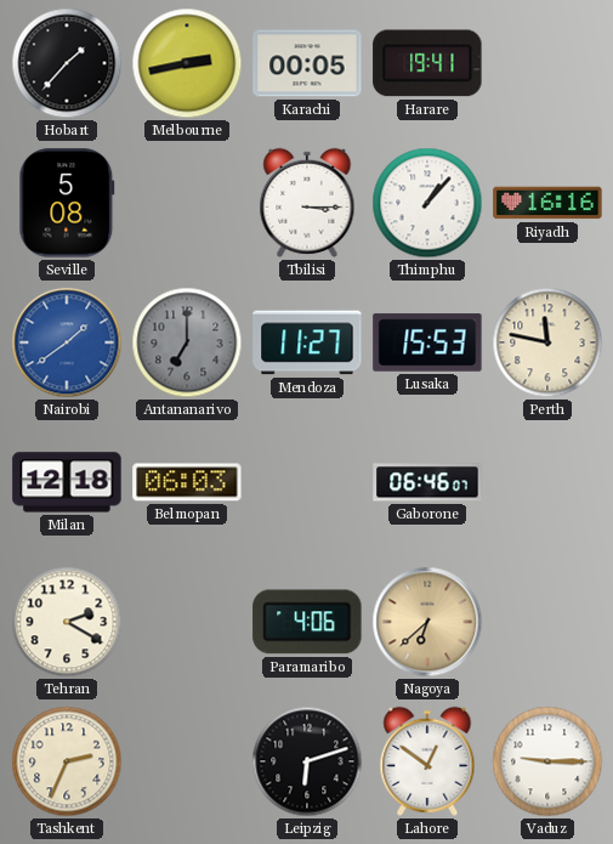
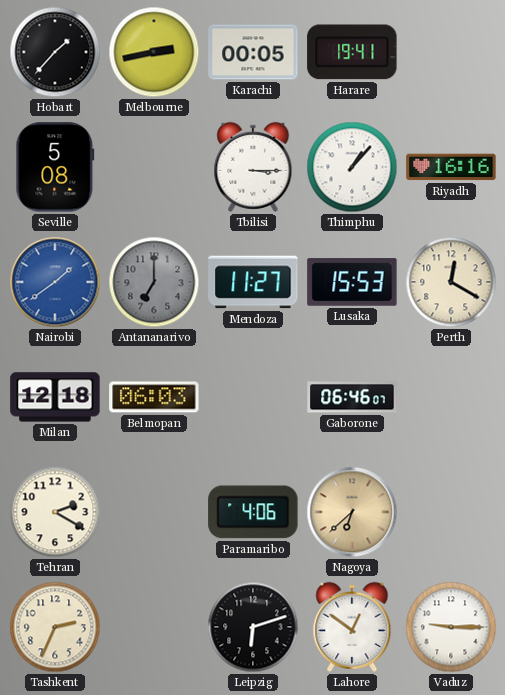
Perth: 11:47 -> 12:20
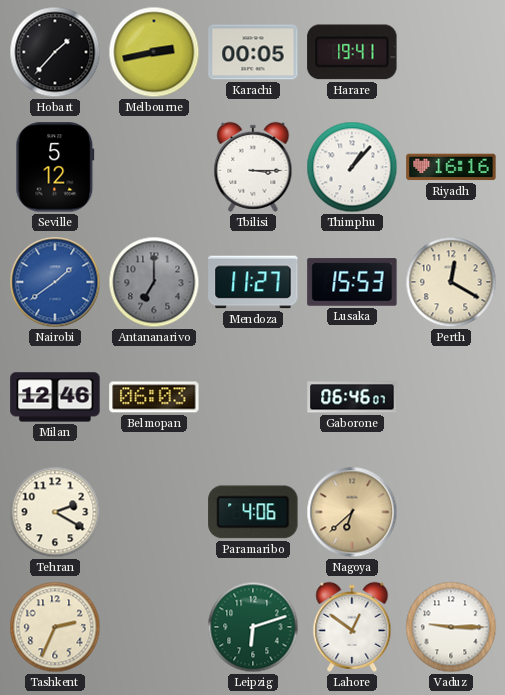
Seville: 5:08 -> 5:12
Milan: 12:18 -> 12:46
Leipzig dial: black -> green
